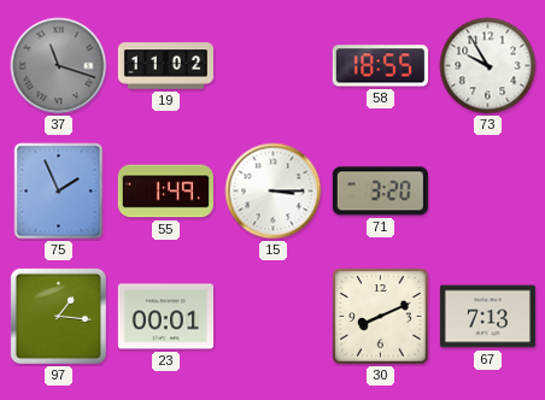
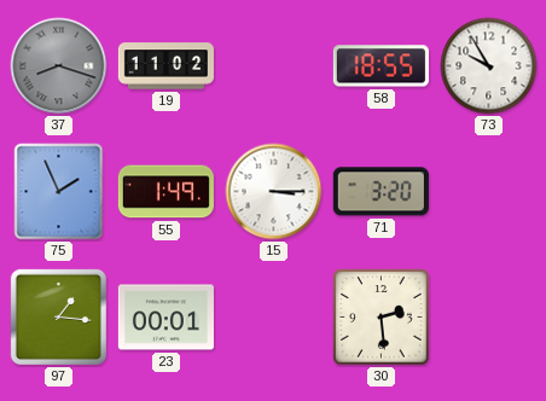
37: 11:18 -> 8:18
30: 8:11 -> 2:29
67: 7:13 -> none
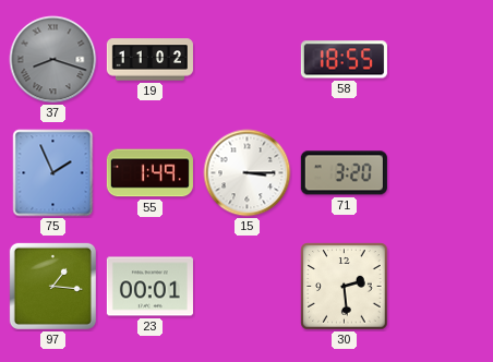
73: 9:55 -> none
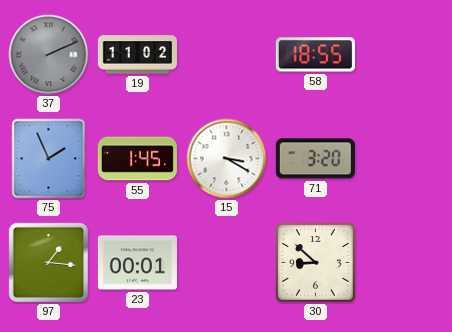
37: 8:18 -> 2:11
55: 1:49 -> 1:45
15: 3:15 -> 3:20
30: 2:29 -> 8:52
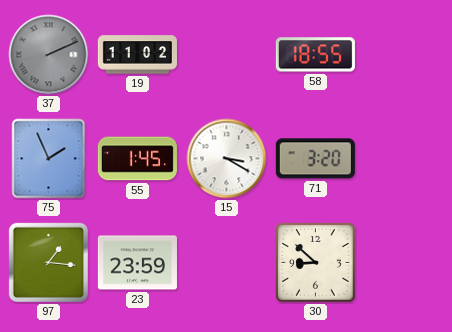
23: 00:01 -> 23:59
